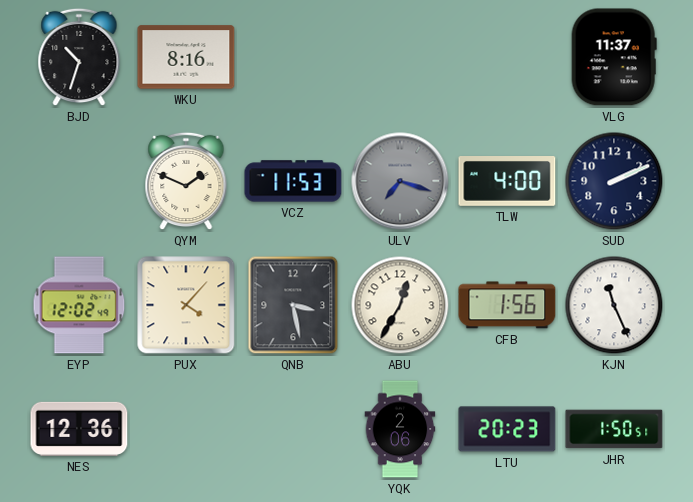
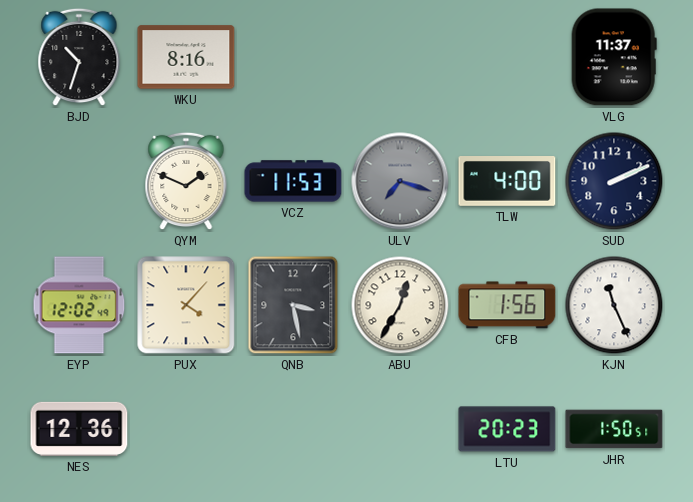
YQK: 2:06 -> none
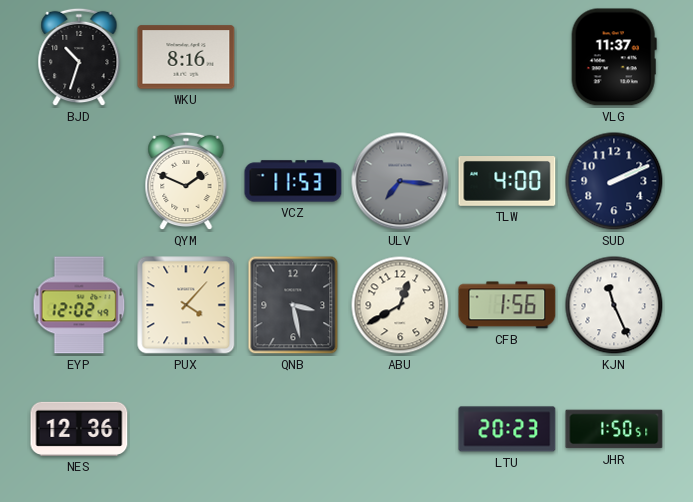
ULV: 7:18 -> 7:16
ABU: 12:35 -> 12:40
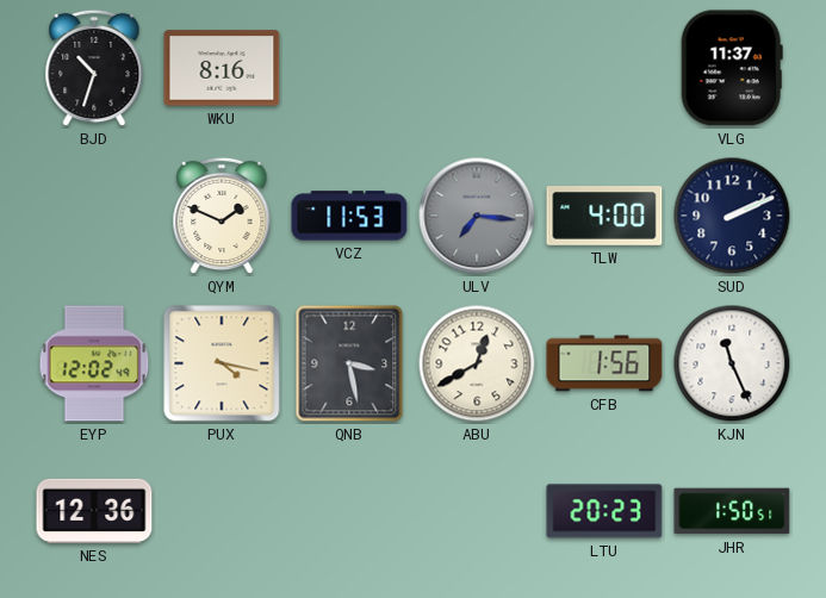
PUX: 4:07 -> 4:17
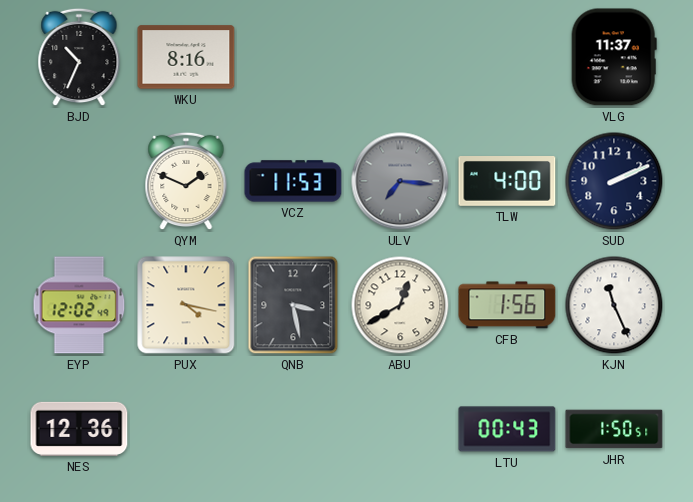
BJD: 10:33 -> 10:34
LTU: 20:23 -> 00:43
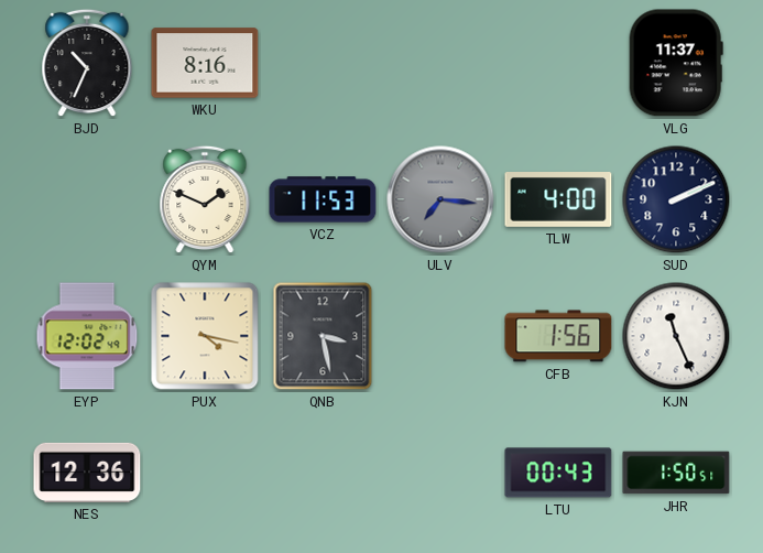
ABU: 12:40 -> none
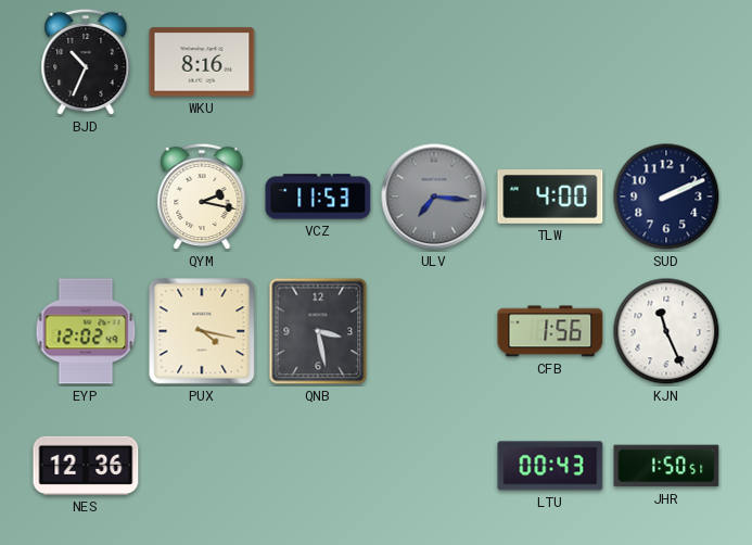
VLG: 11:37 -> none
QYM: 1:49 -> 2:17
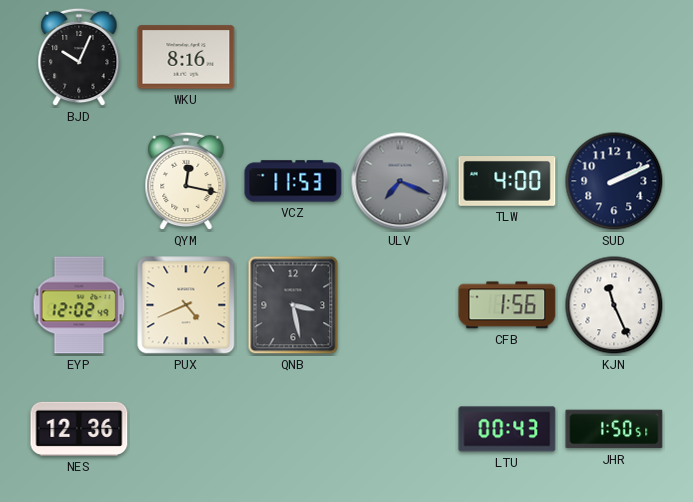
BJD: 10:34 -> 10:04
QYM: 2:17 -> 12:17
ULV: 7:16 -> 7:19
PUX: 4:17 -> 4:41
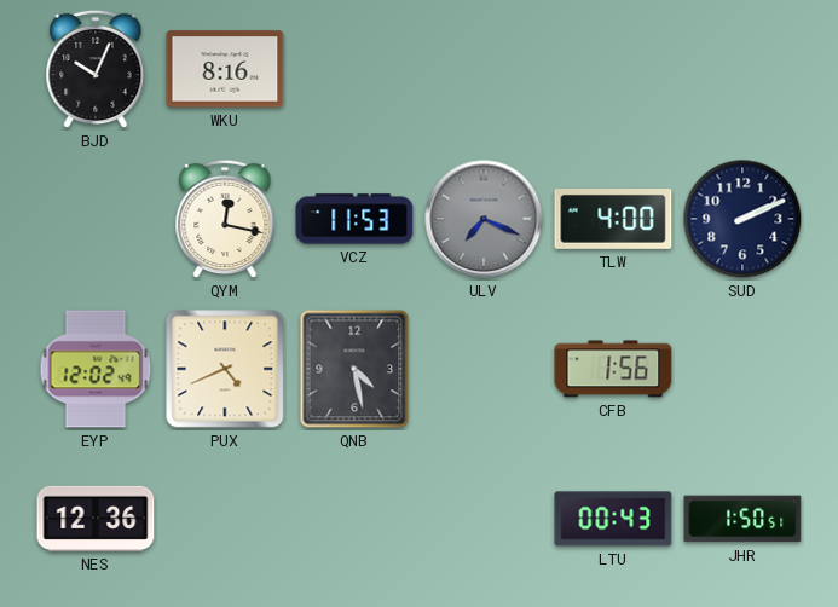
QNB: 3:28 -> 4:28
KJN: 11:26 -> none
